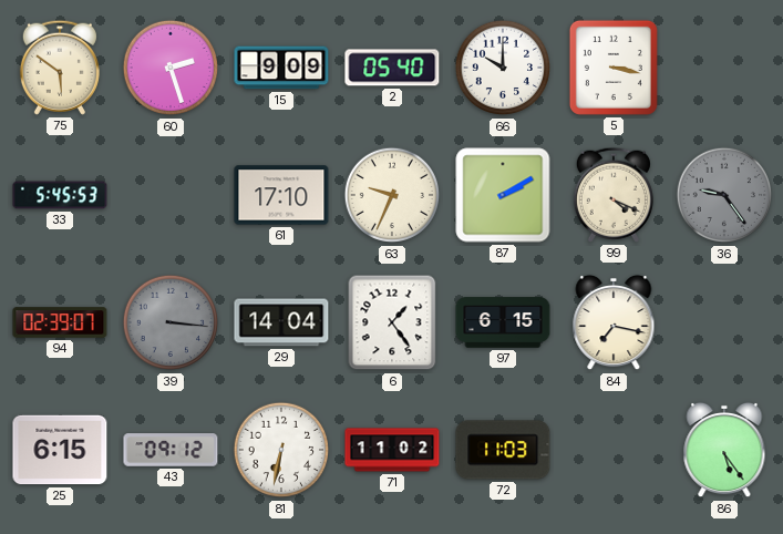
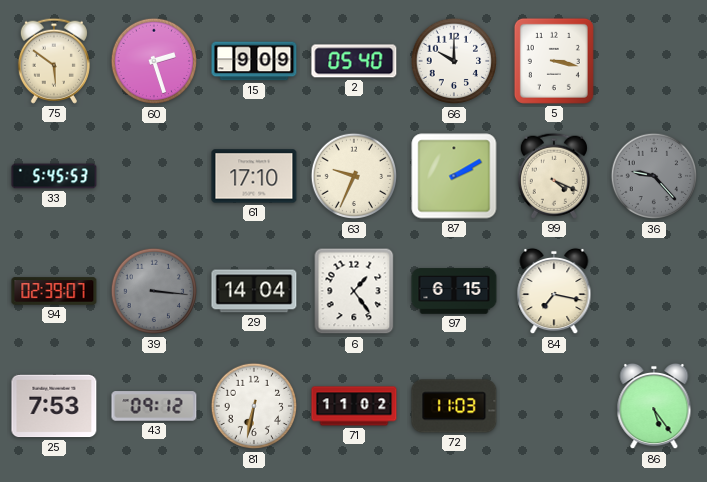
36: 9:24 -> 9:23
25: 6:15 -> 7:53
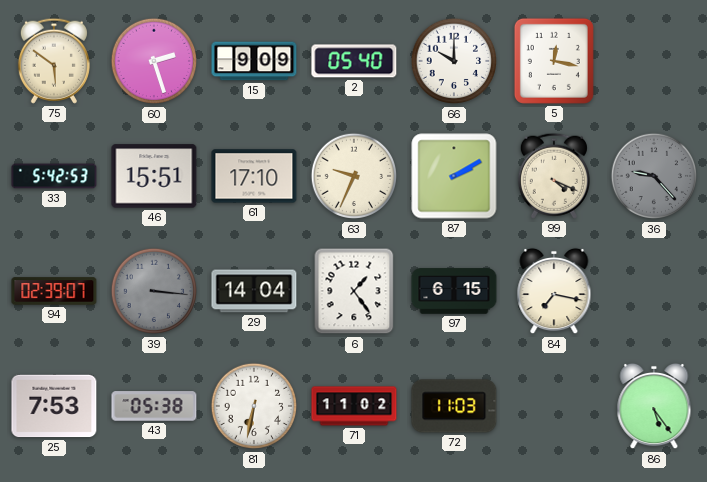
5: 3:17 -> 12:17
33: 5:45 -> 5:42
46: none -> 15:51
43: 09:12 -> 05:38
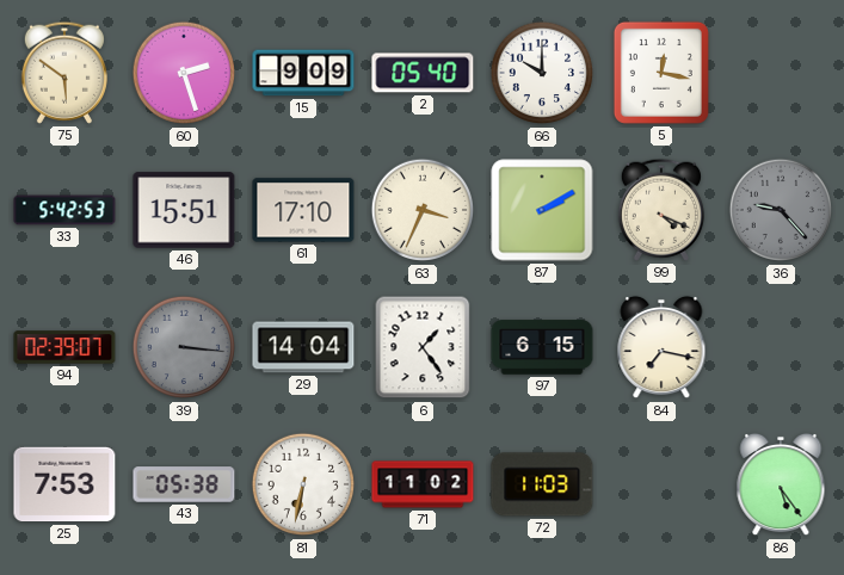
63: 9:34 -> 3:34
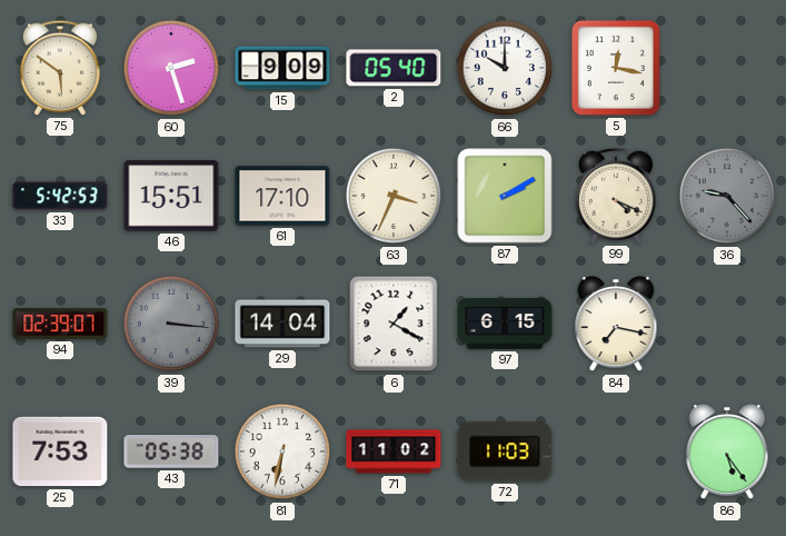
6: 1:24 -> 1:20
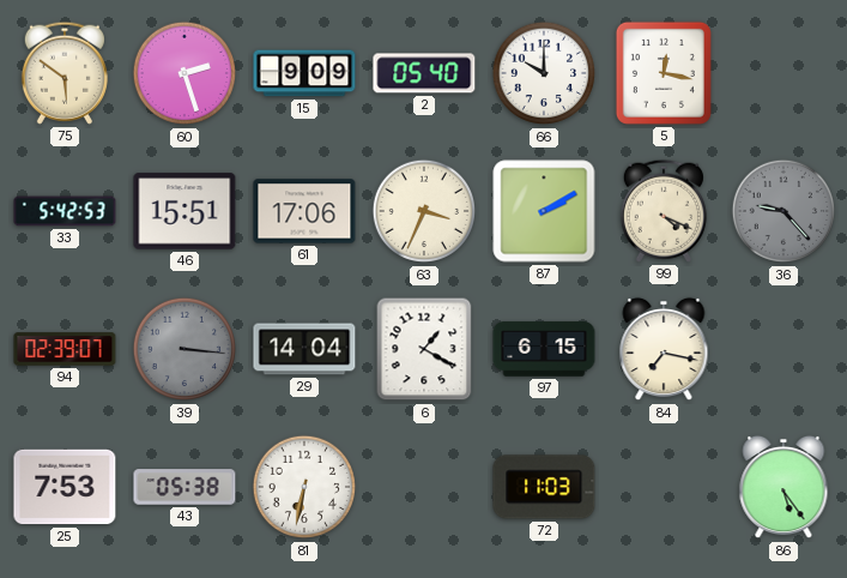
61: 17:10 -> 17:06
71: 11:02 -> none
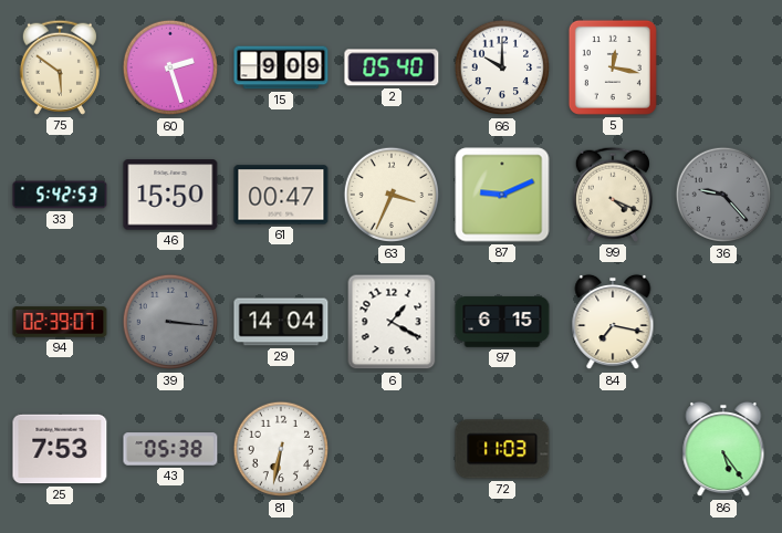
46: 15:51 -> 15:50
61: 17:06 -> 00:47
87: 2:10 -> 9:11
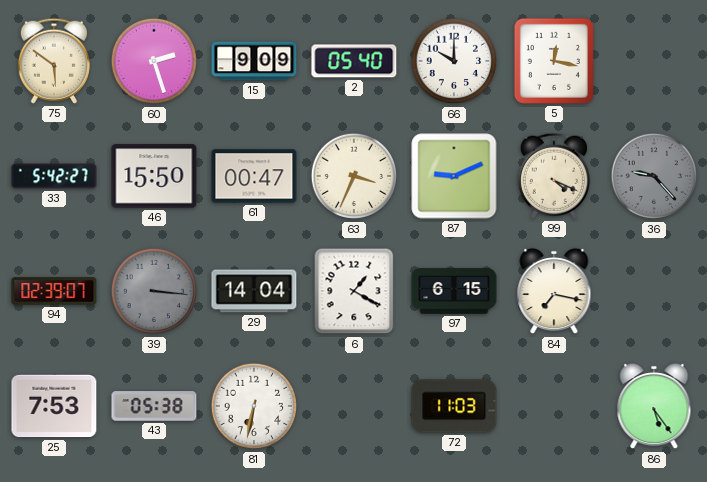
33: 5:42:53 -> 5:42:27
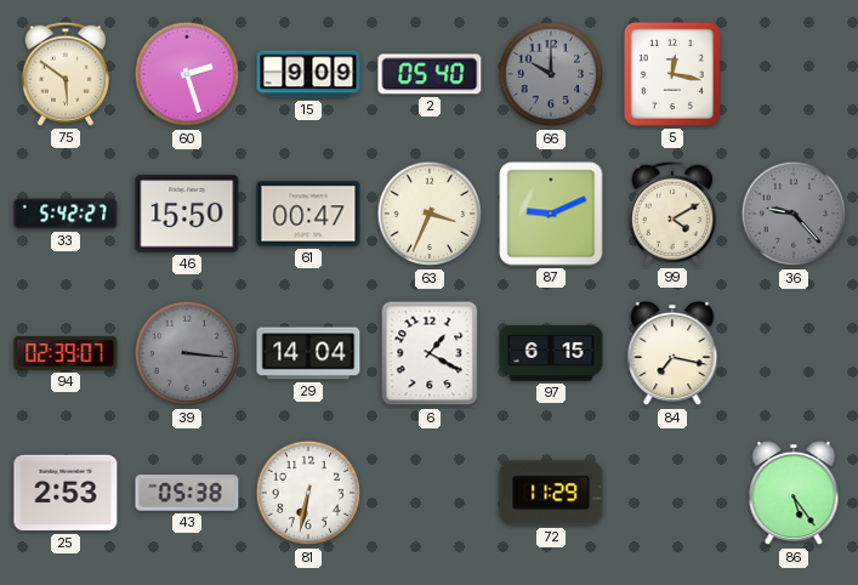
66 dial: white -> grey
99: 4:19 -> 4:10
25: 7:53 -> 2:53
72: 11:03 -> 11:29
